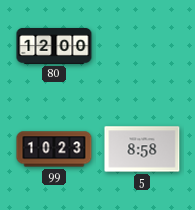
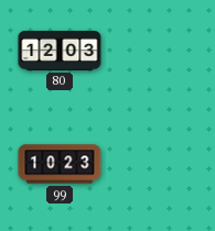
80: 12:00 -> 12:03
5: 8:58 -> none
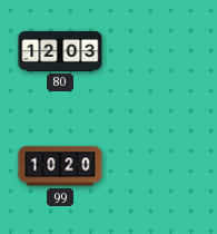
99: 10:23 -> 10:20
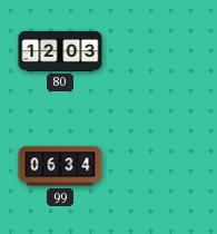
99: 10:20 -> 06:34
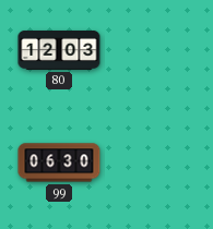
99: 06:34 -> 06:30
